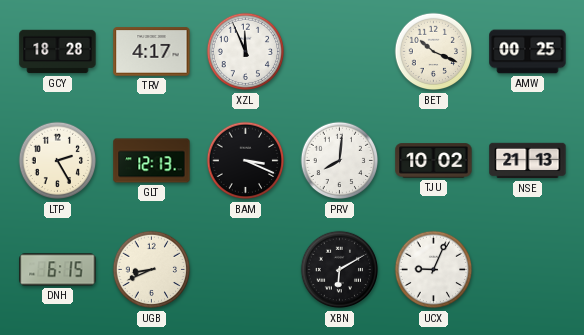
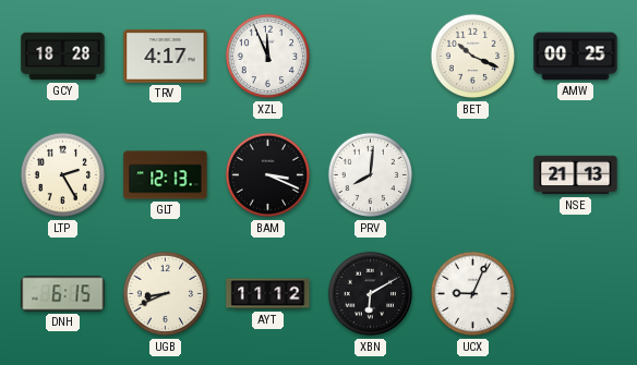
TJU: 10:02 -> none
AYT: none -> 11:12
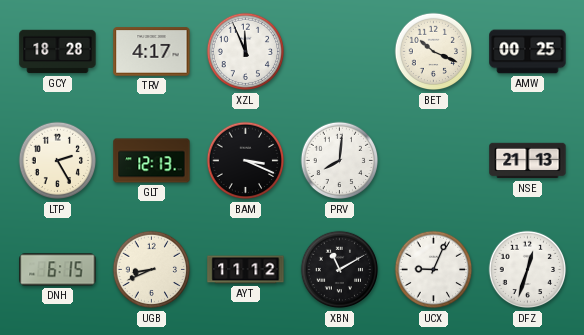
XBN: 6:10 -> 11:10
DFZ: none -> 12:33
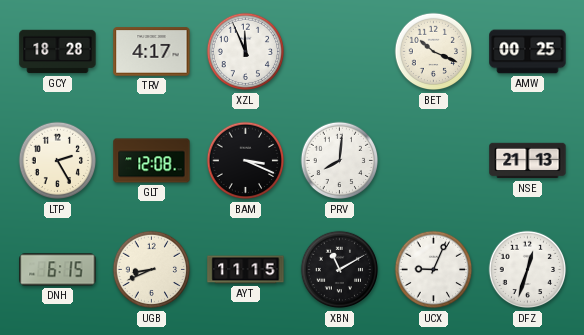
GLT: 12:13 -> 12:08
AYT: 11:12 -> 11:15
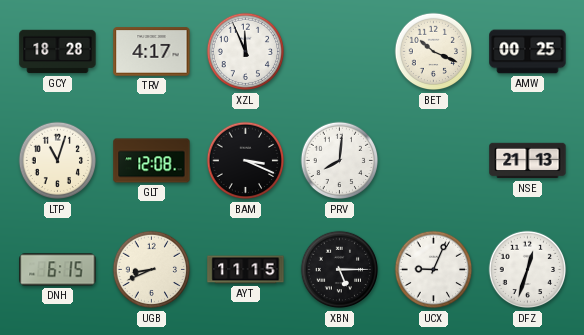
LTP: 2:25 -> 11:03
XBN: 11:10 -> 5:15
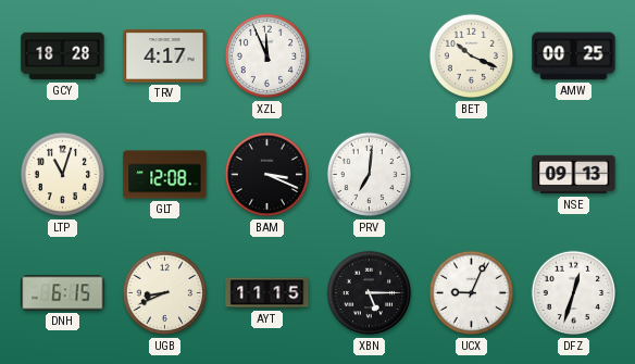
PRV: 8:01 -> 7:01
NSE: 21:13 -> 09:13
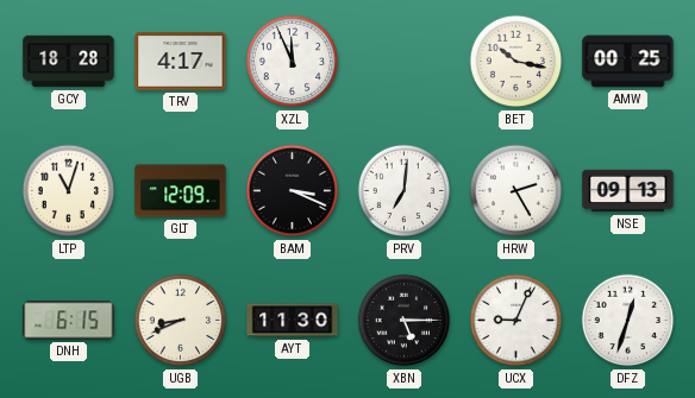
BET: 10:19 -> 10:17
GLT: 12:08 -> 12:09
HRW: none -> 2:25
AYT: 11:15 -> 11:30
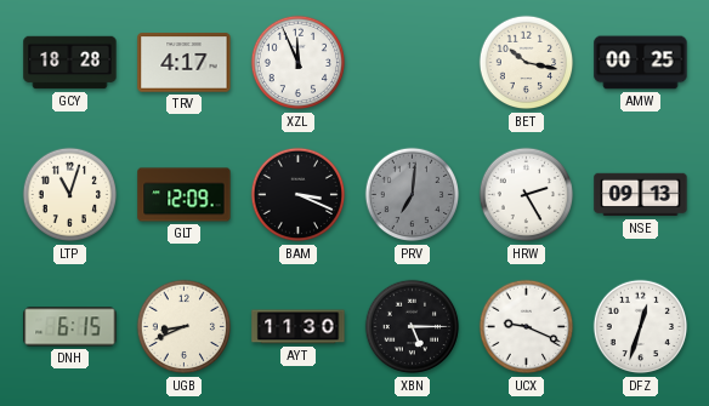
PRV dial: white -> grey
UCX: 9:04 -> 9:19
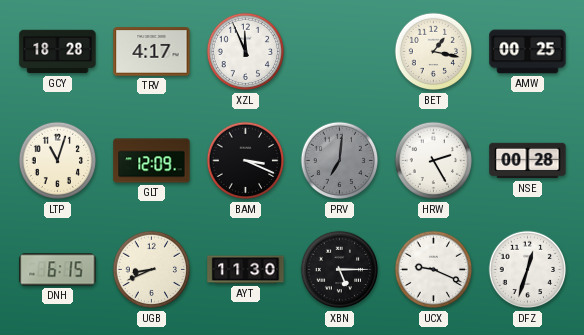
BET: 10:17 -> 1:17
NSE: 09:13 -> 00:28
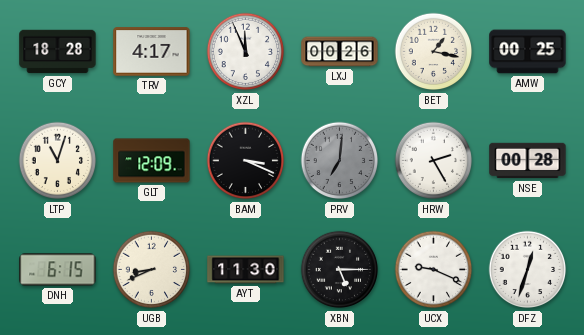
LXJ: none -> 00:26
